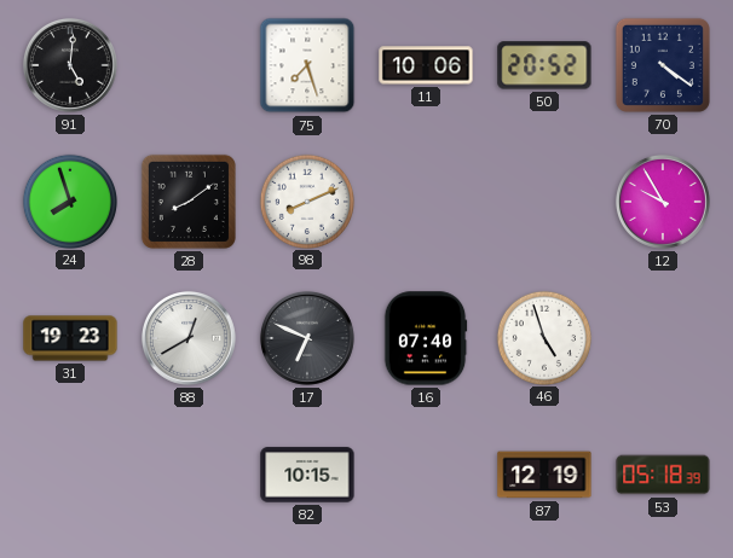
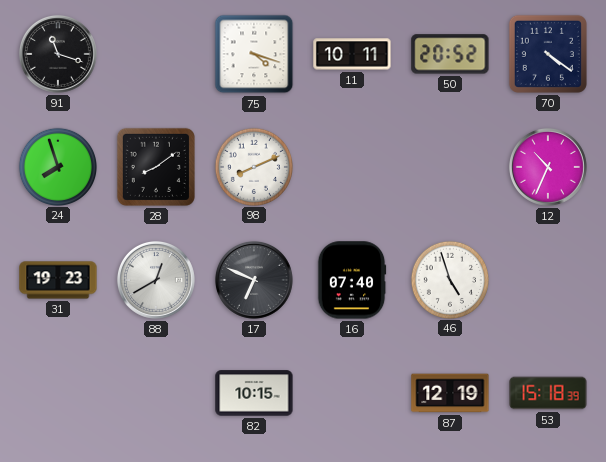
91: 5:01 -> 11:18
75: 7:27 -> 4:18
11: 10:06 -> 10:11
12: 9:55 -> 10:34
53: 05:18 -> 15:18
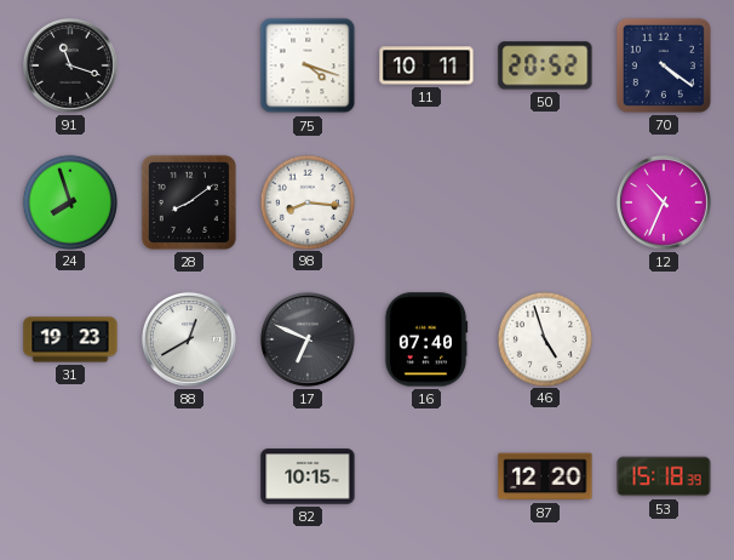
98: 8:11 -> 8:16
87: 12:19 -> 12:20
